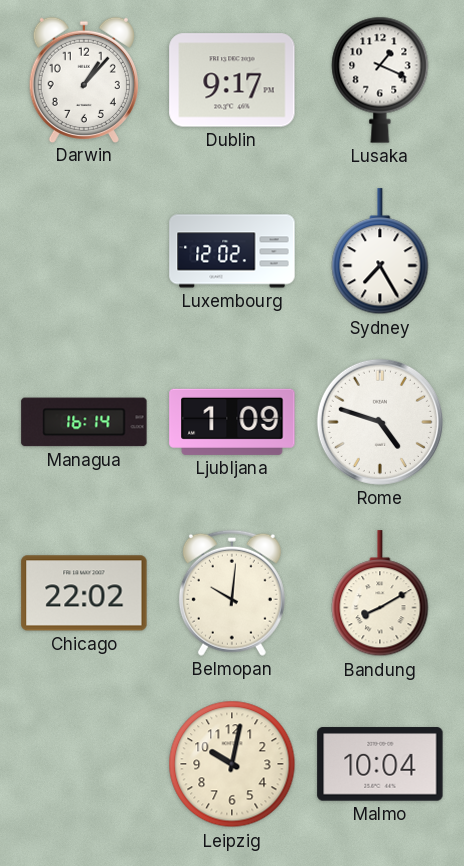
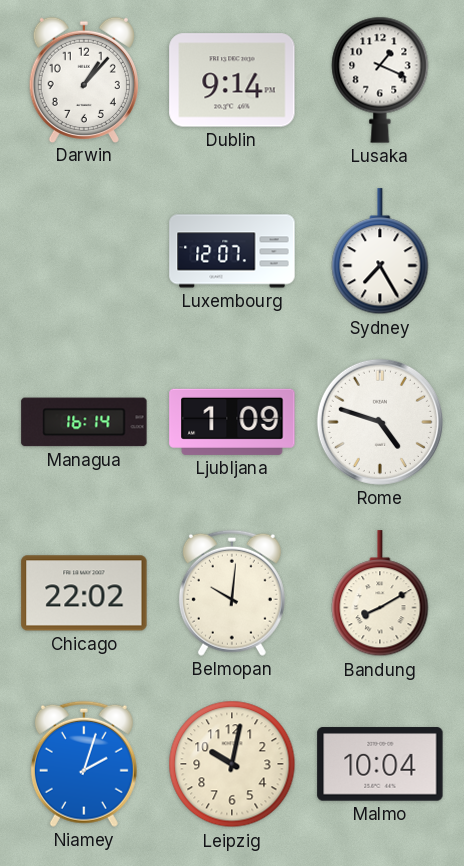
Dublin: 9:17 -> 9:14
Luxembourg: 12:02 -> 12:07
Niamey: none -> 2:03
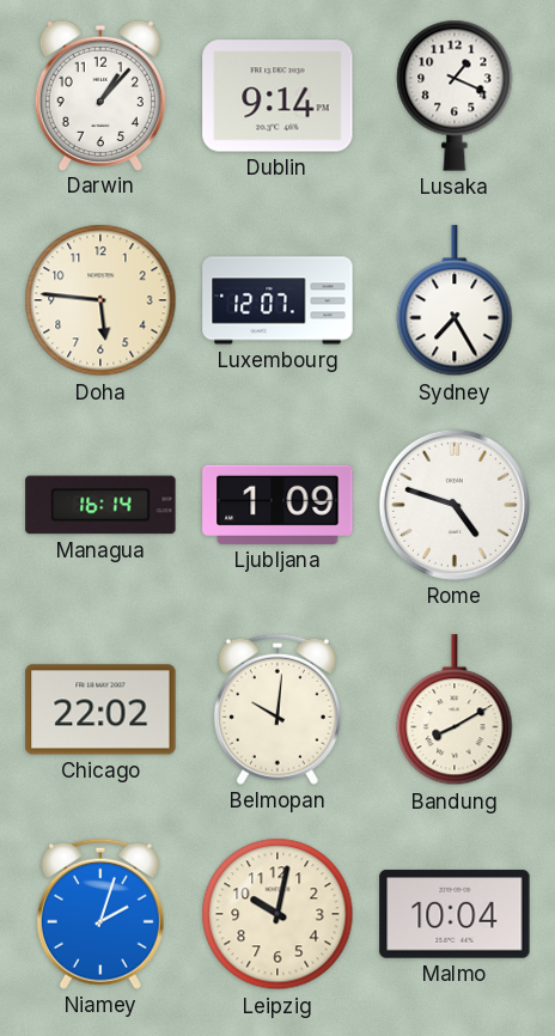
Doha: none -> 5:46
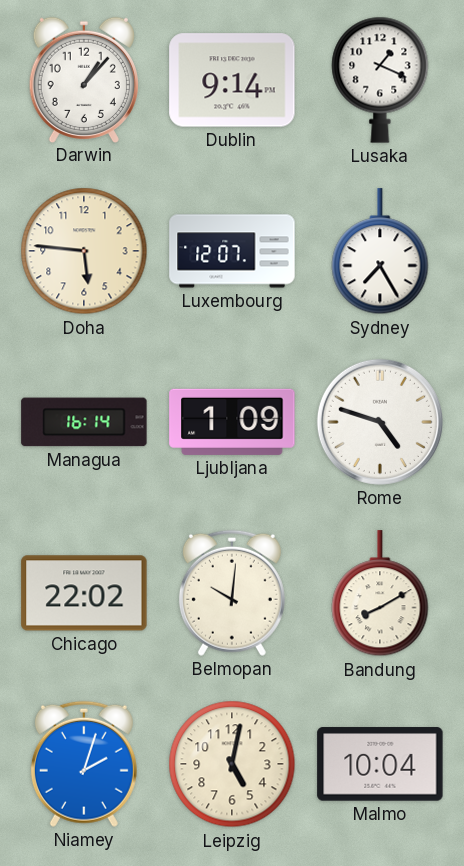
Leipzig: 10:02 -> 5:02
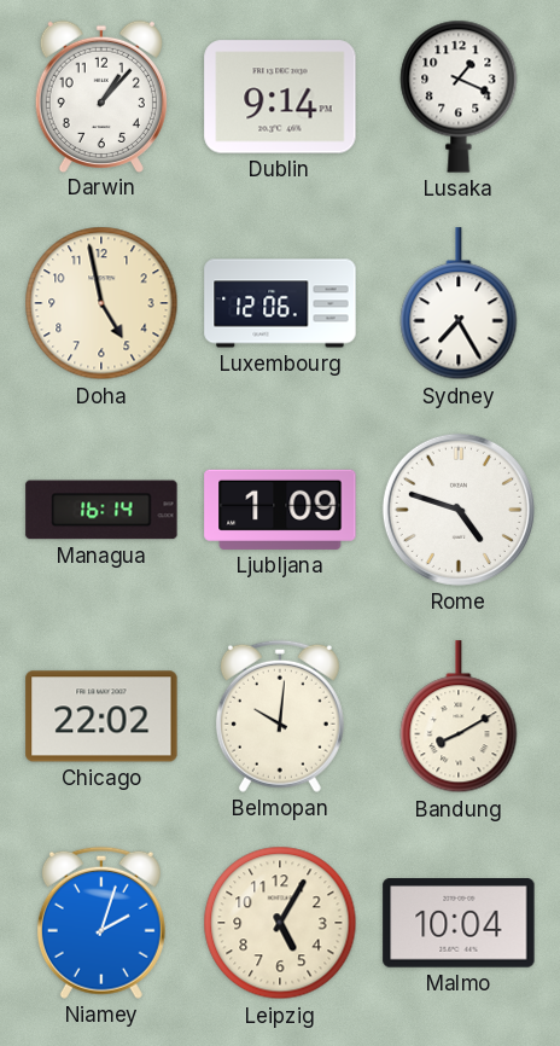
Doha: 5:46 -> 4:58
Luxembourg: 12:07 -> 12:06
Leipzig: 5:02 -> 5:05
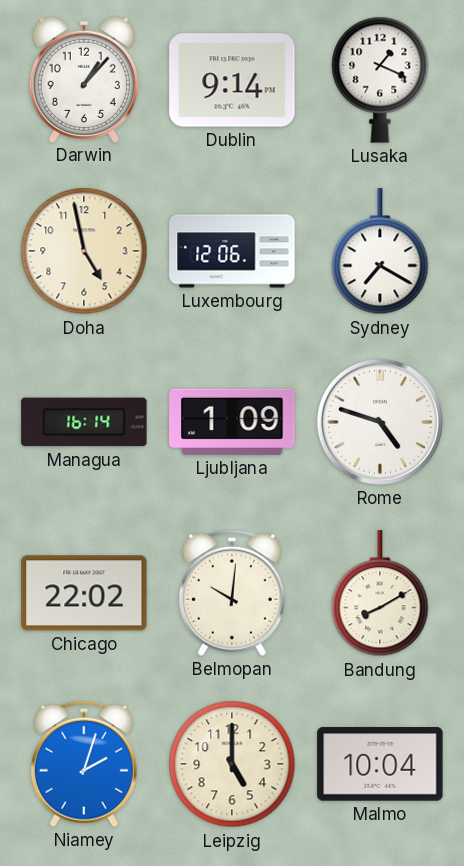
Sydney: 7:25 -> 7:20
Leipzig: 5:05 -> 5:00
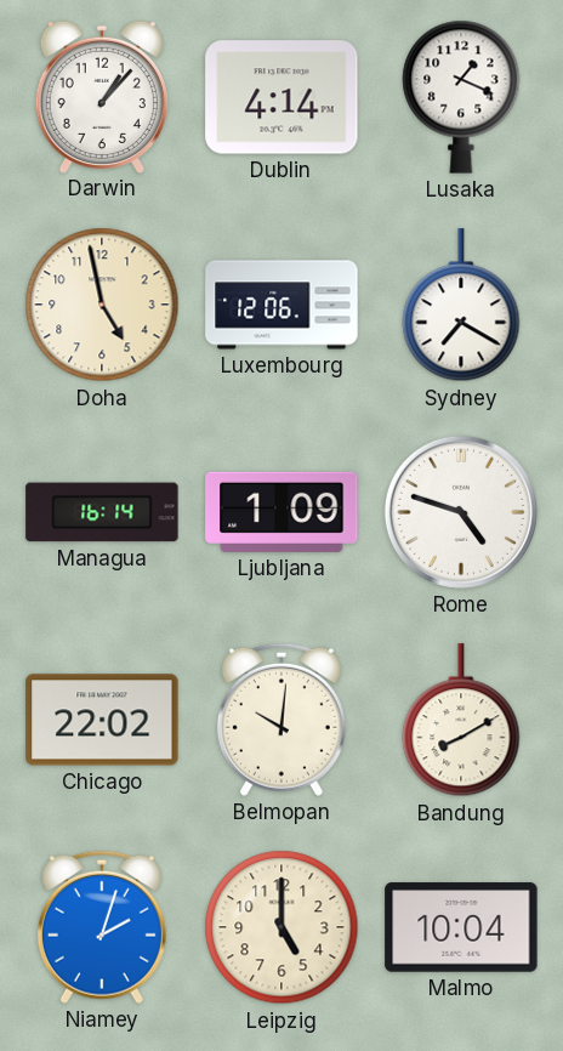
Dublin: 9:14 -> 4:14
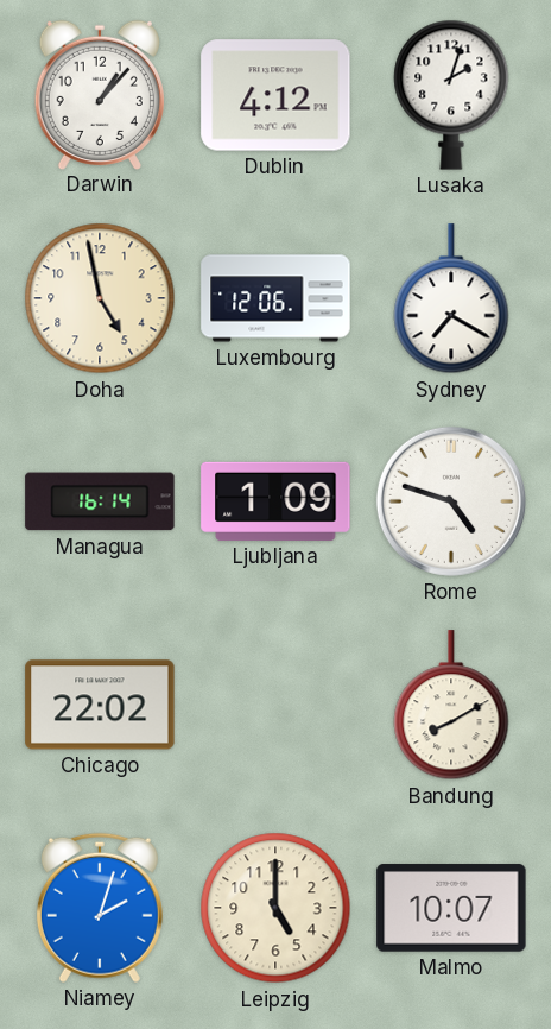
Dublin: 4:14 -> 4:12
Lusaka: 1:19 -> 2:03
Belmopan: 10:01 -> none
Malmo: 10:04 -> 10:07
